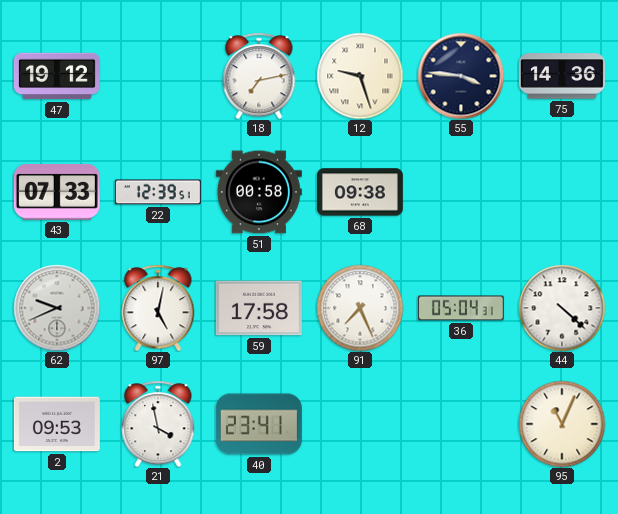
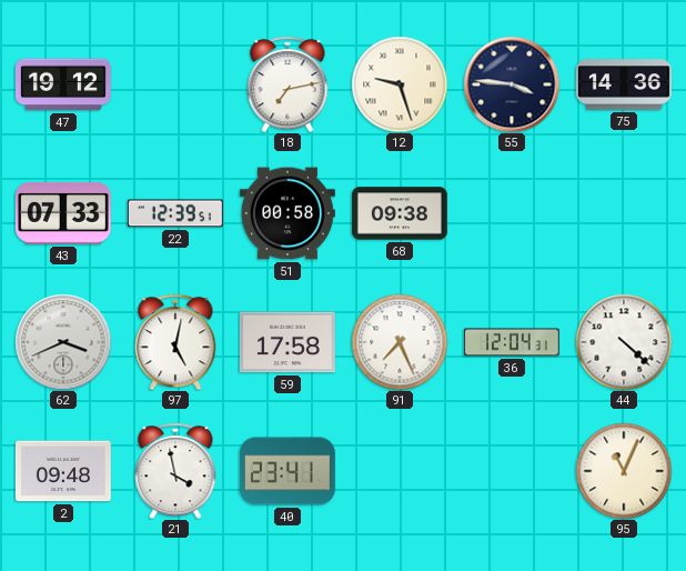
62: 9:41 -> 3:41
36: 05:04 -> 12:04
2: 09:53 -> 09:48
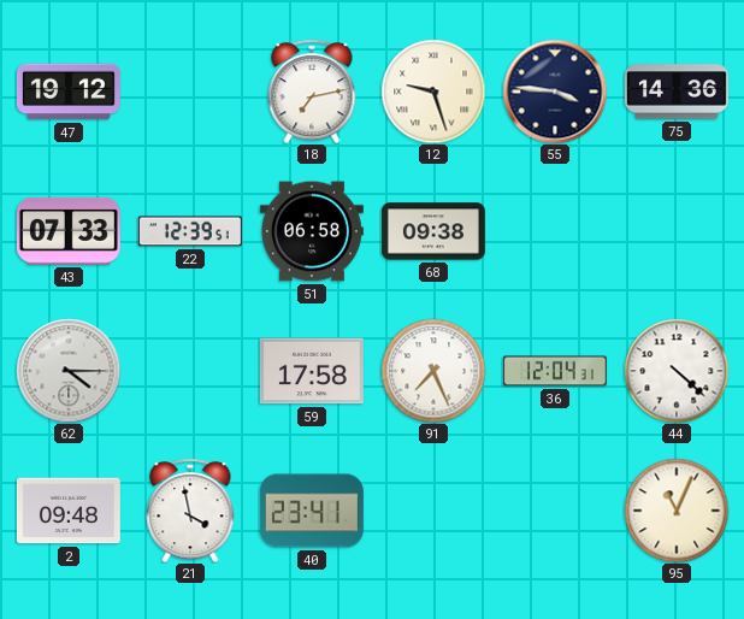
51: 00:58 -> 06:58
62: 3:41 -> 4:15
97: 5:02 -> none
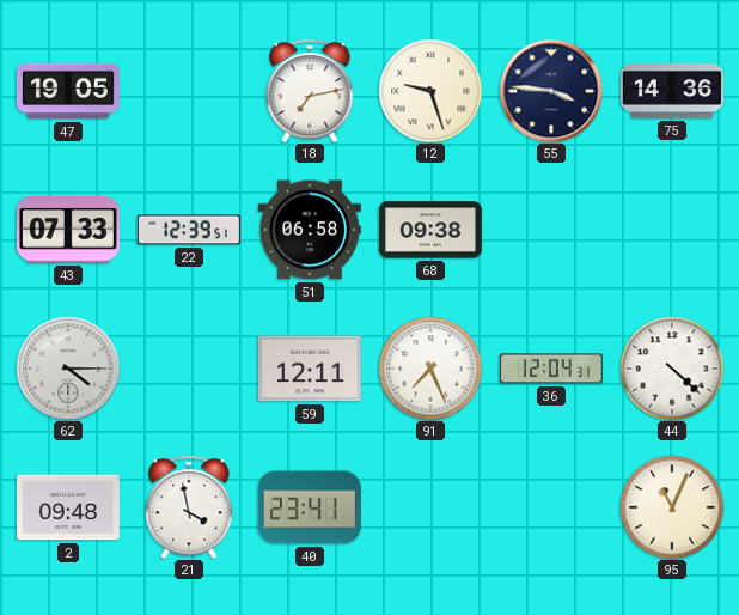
47: 19:12 -> 19:05
59: 17:58 -> 12:11
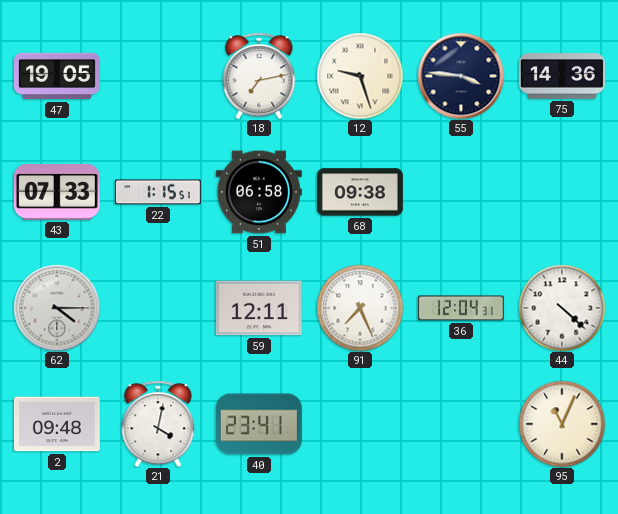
22: 12:39 -> 1:15
21: 3:58 -> 4:02
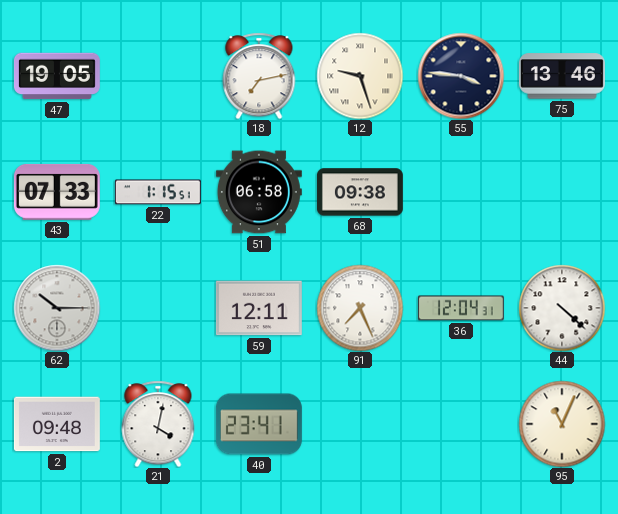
75: 14:36 -> 13:46
62: 4:15 -> 10:15
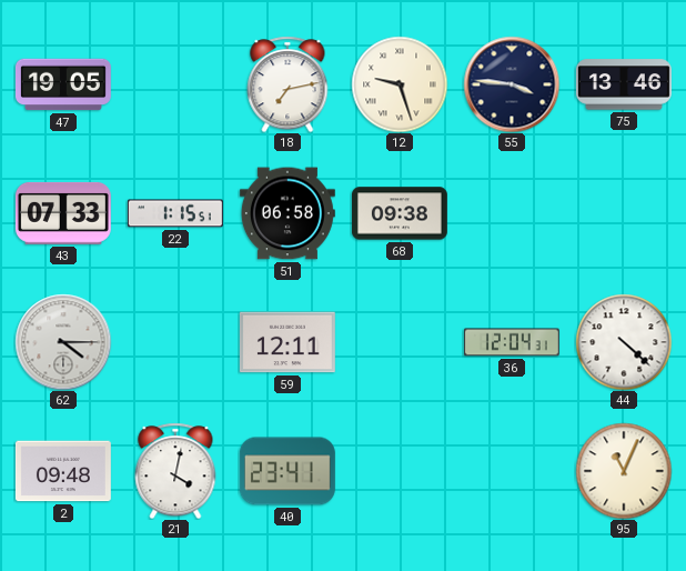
62: 10:15 -> 4:15
91: 7:26 -> none
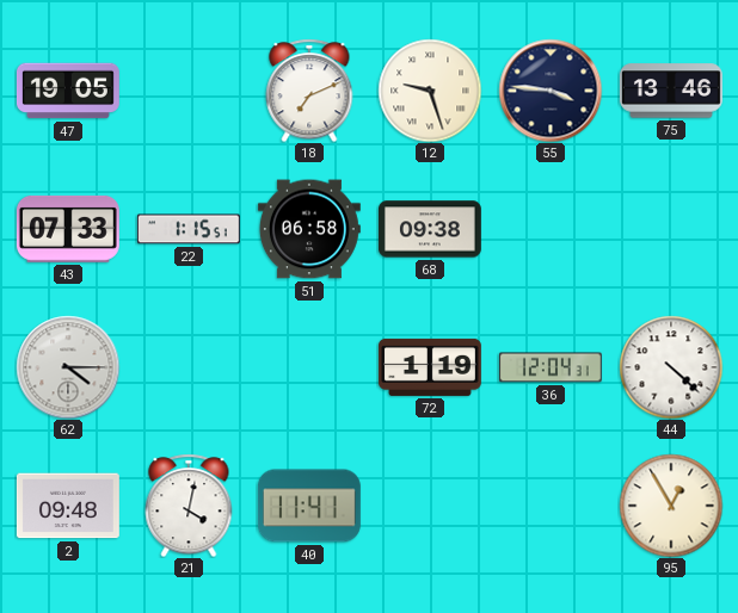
18: 7:13 -> 7:11
59: 12:11 -> none
72: none -> 1:19
40: 23:41 -> 11:41
95: 11:04 -> 12:55
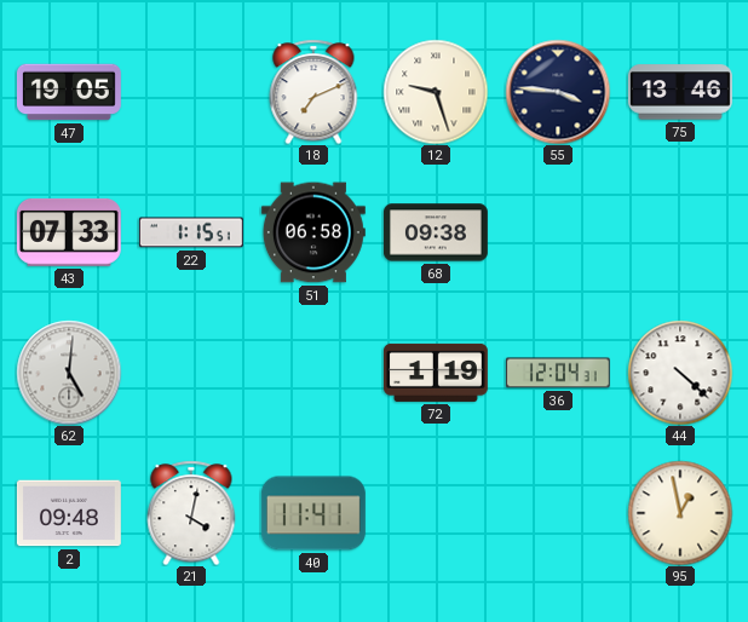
62: 4:15 -> 5:01
95: 12:55 -> 12:58
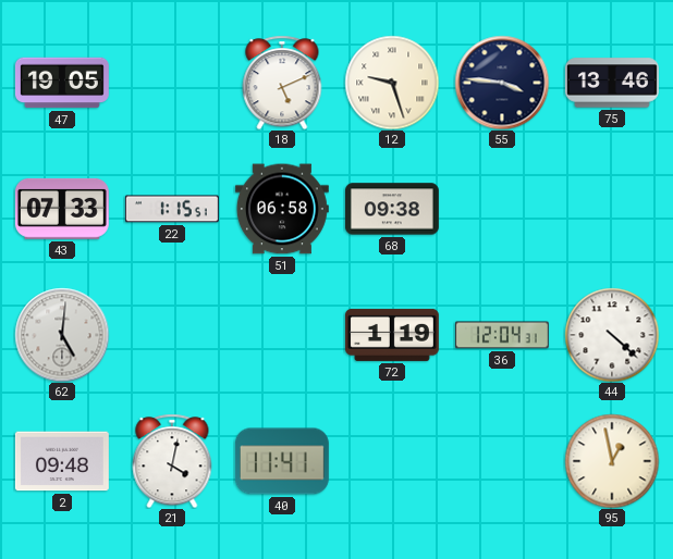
18: 7:11 -> 5:11
